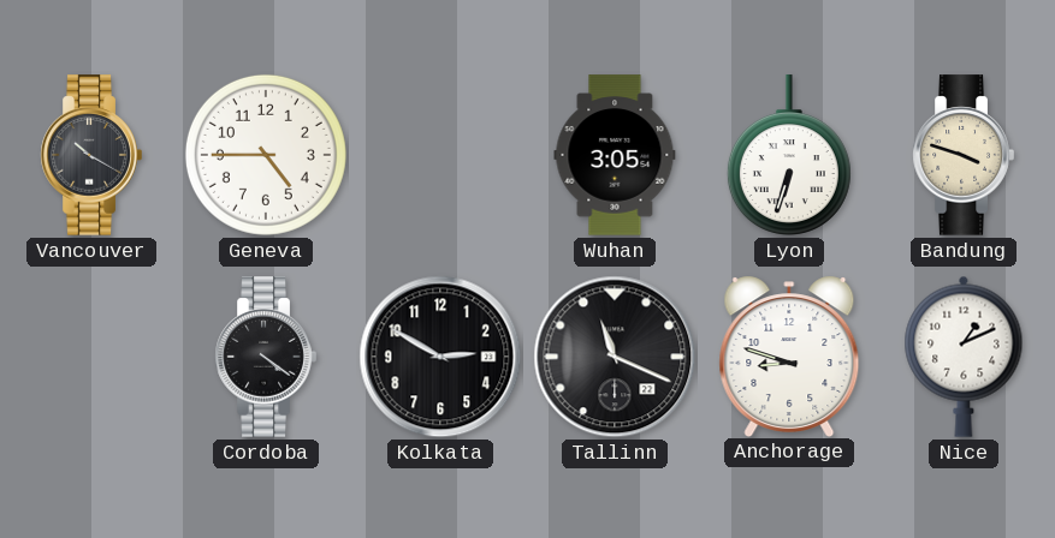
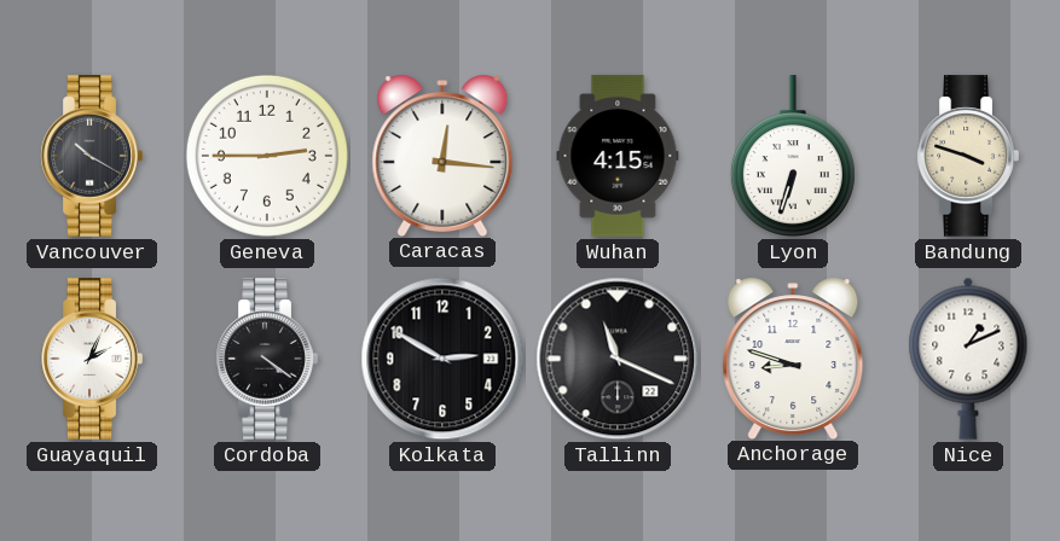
Geneva: 4:45 -> 2:45
Caracas: none -> 12:16
Wuhan: 3:05 -> 4:15
Guayaquil: none -> 2:04
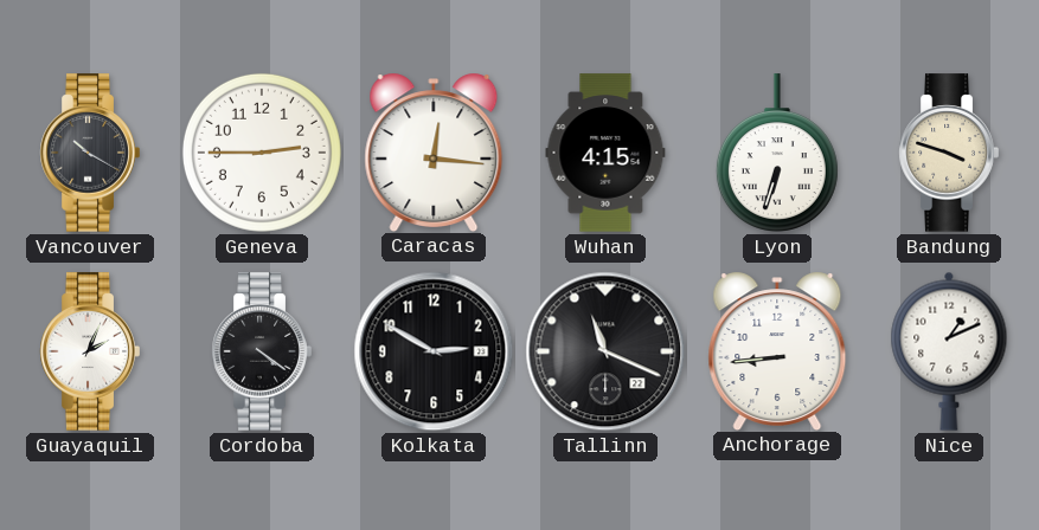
Anchorage: 8:48 -> 8:44
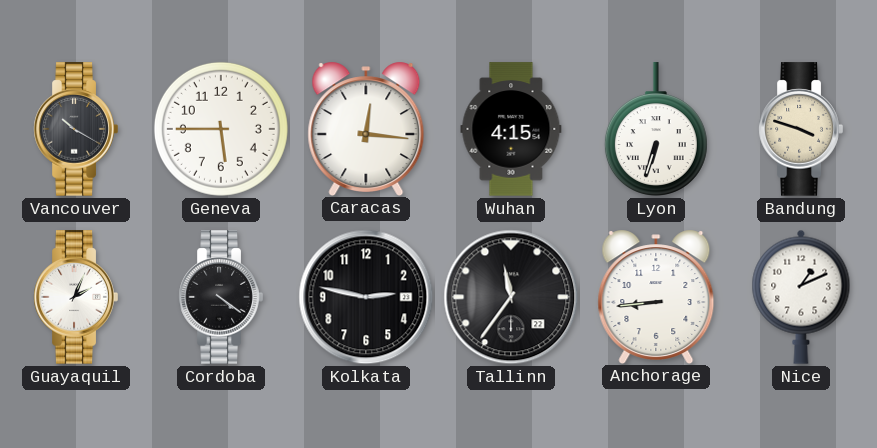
Geneva: 2:45 -> 5:45
Kolkata: 2:50 -> 2:47
Tallinn: 11:19 -> 11:36
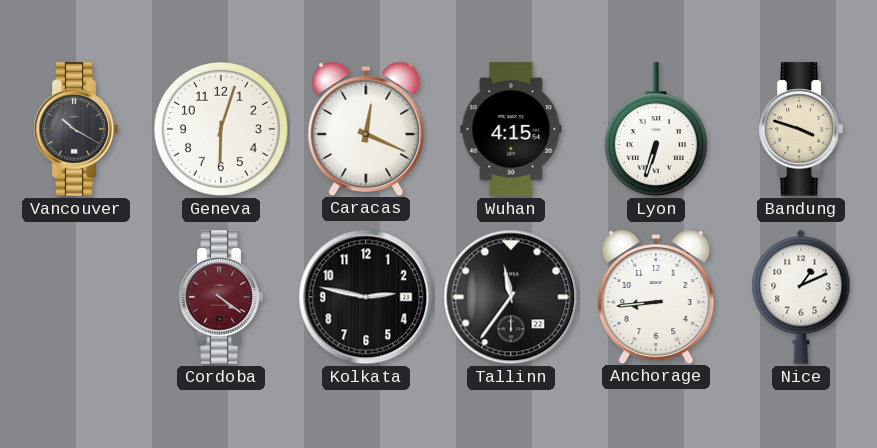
Geneva: 5:45 -> 6:03
Caracas: 12:16 -> 12:19
Guayaquil: 2:04 -> none
Cordoba dial: black -> burgundy
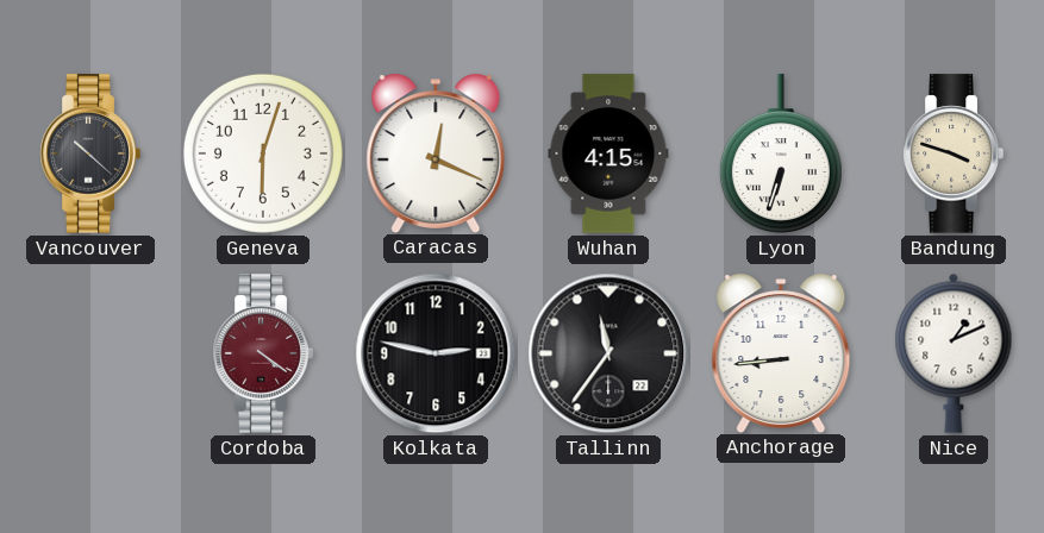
Vancouver: 10:20 -> 10:22
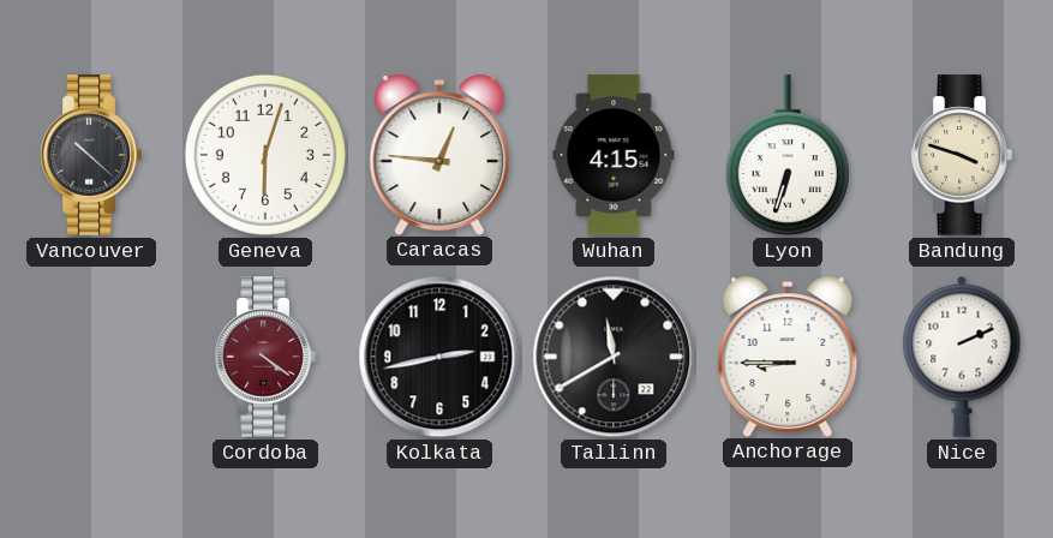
Caracas: 12:19 -> 12:46
Kolkata: 2:47 -> 2:43
Tallinn: 11:36 -> 11:40
Anchorage: 8:44 -> 8:45
Nice: 1:11 -> 2:11
